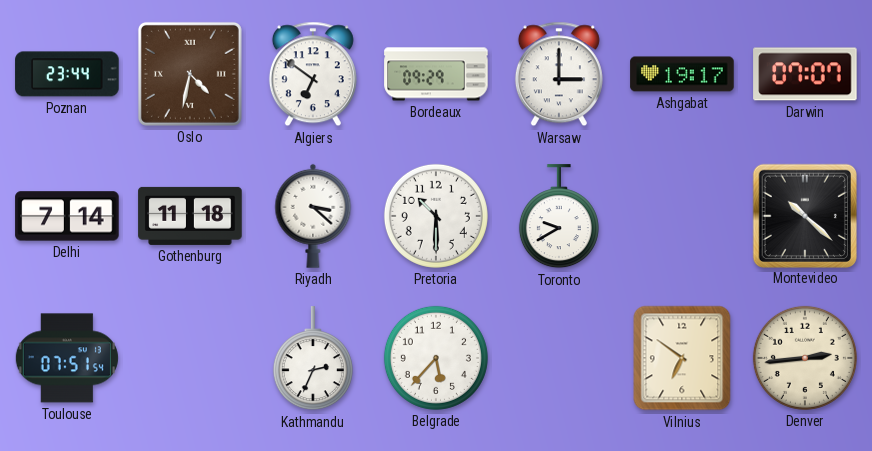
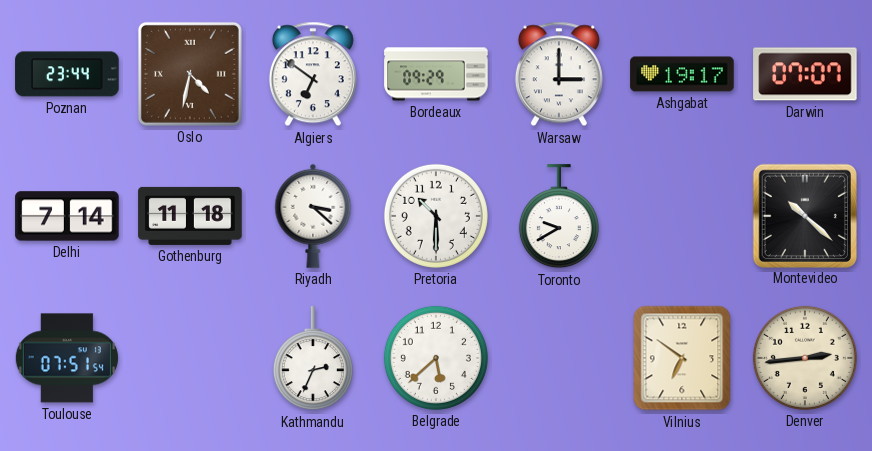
Belgrade: 5:37 -> 5:38
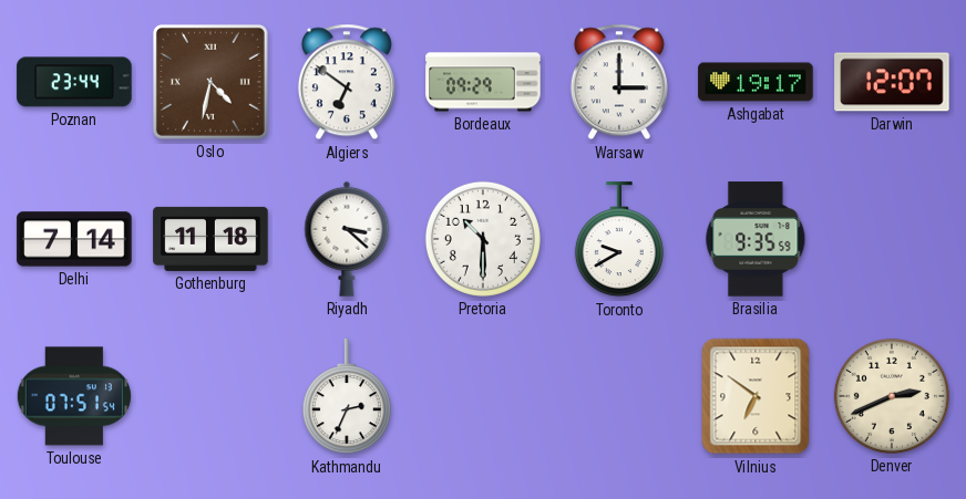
Darwin: 07:07 -> 12:07
Brasilia: none -> 9:35
Montevideo: 10:22 -> none
Belgrade: 5:38 -> none
Denver: 2:44 -> 2:41
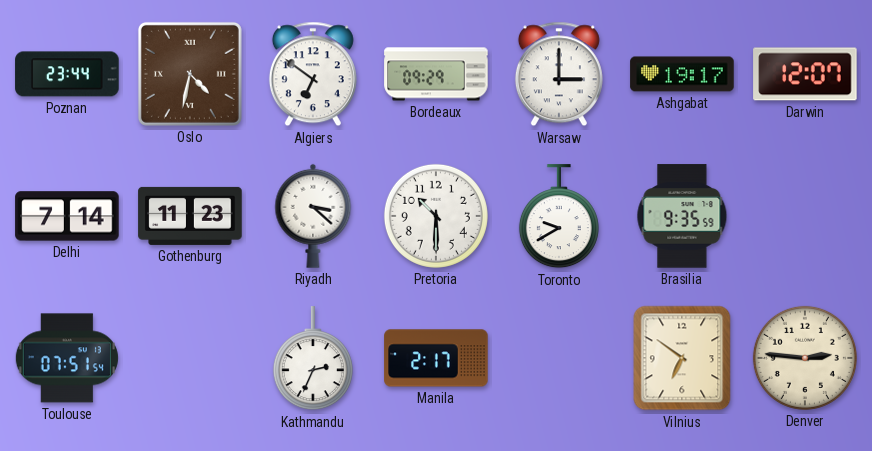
Gothenburg: 11:18 -> 11:23
Manila: none -> 2:17
Denver: 2:41 -> 2:46
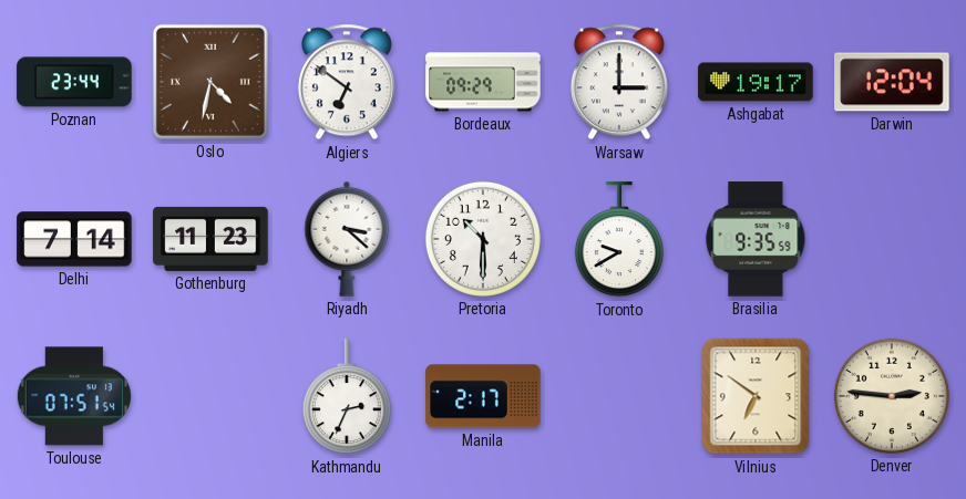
Darwin: 12:07 -> 12:04
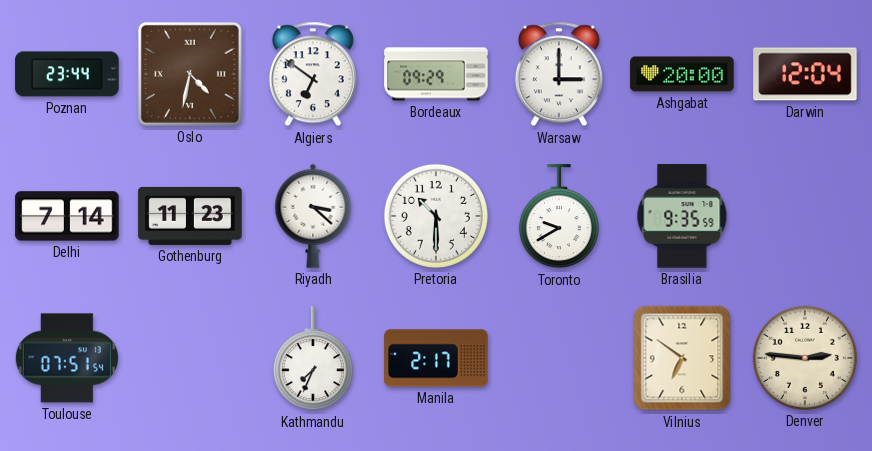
Ashgabat: 19:17 -> 20:00
Kathmandu: 2:34 -> 7:34
